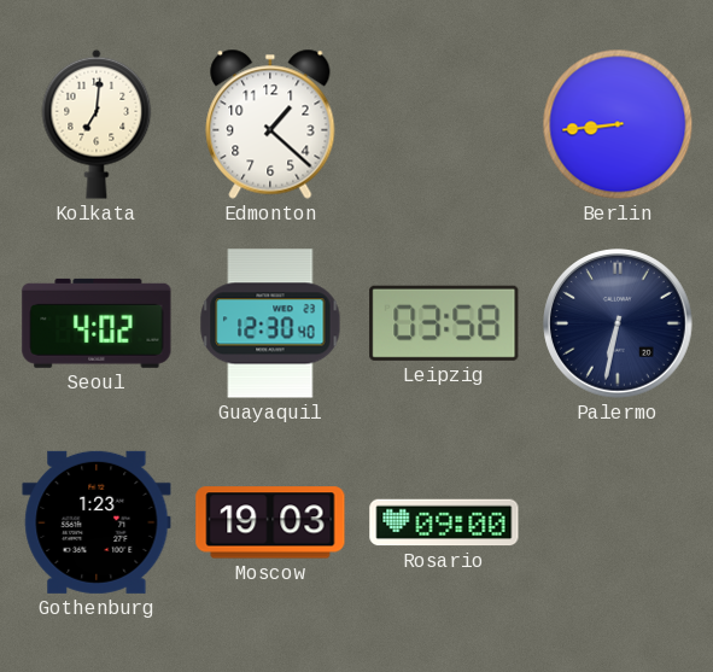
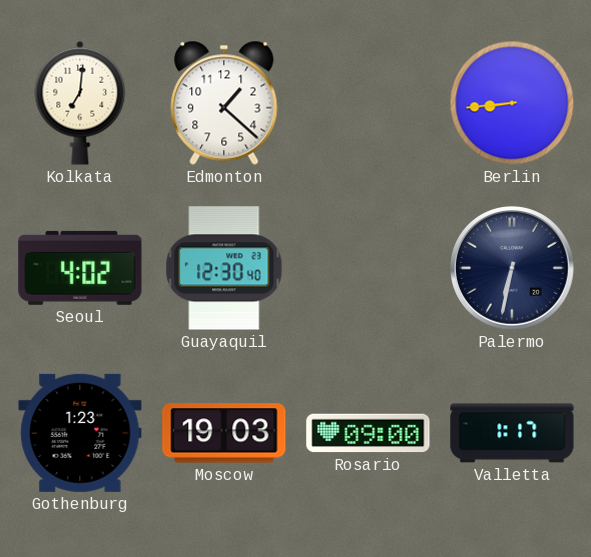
Leipzig: 03:58 -> none
Valletta: none -> 1:17
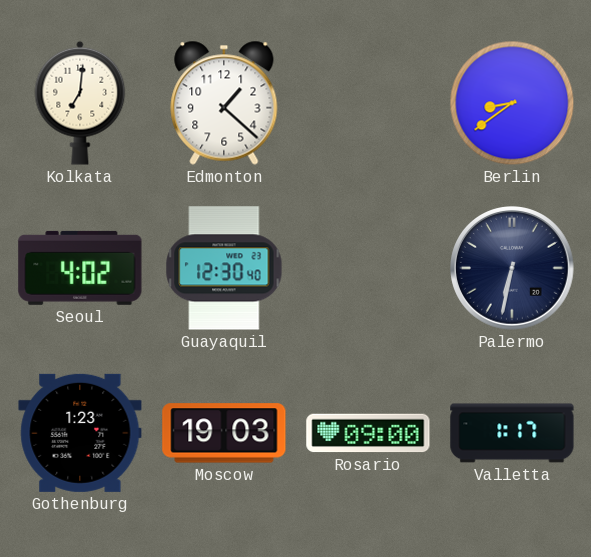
Berlin: 8:44 -> 8:39
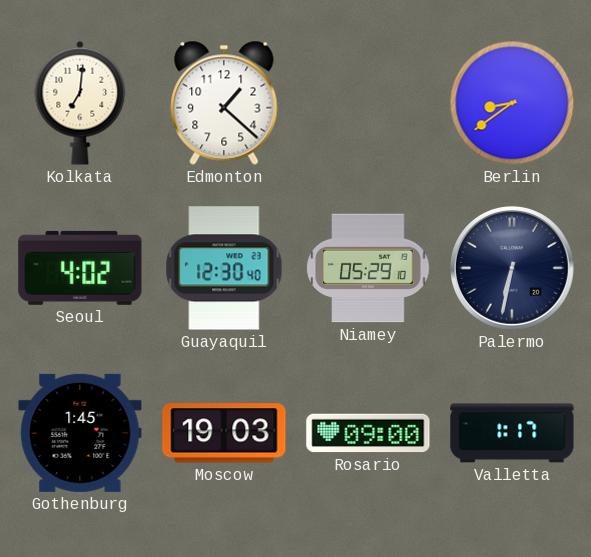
Niamey: none -> 05:29
Gothenburg: 1:23 -> 1:45
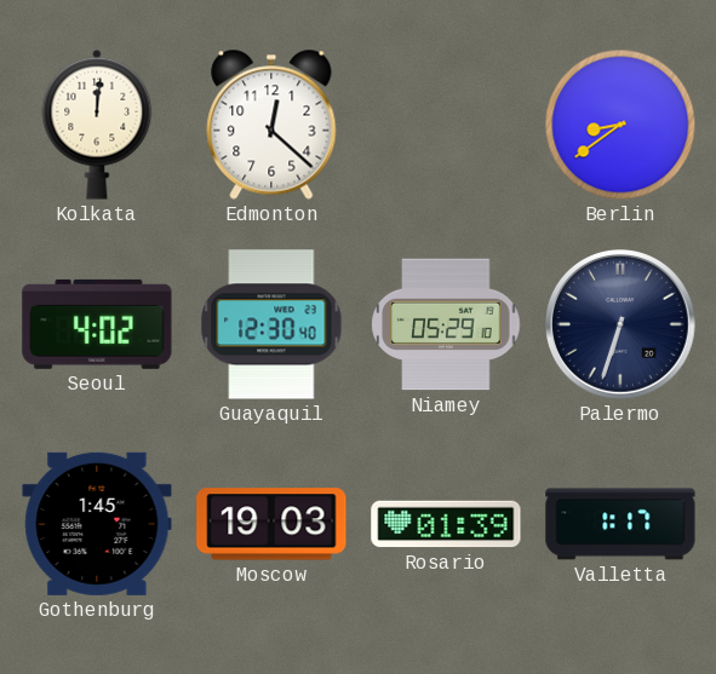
Kolkata: 7:01 -> 12:01
Edmonton: 1:22 -> 12:22
Palermo: 6:32 -> 6:33
Rosario: 09:00 -> 01:39
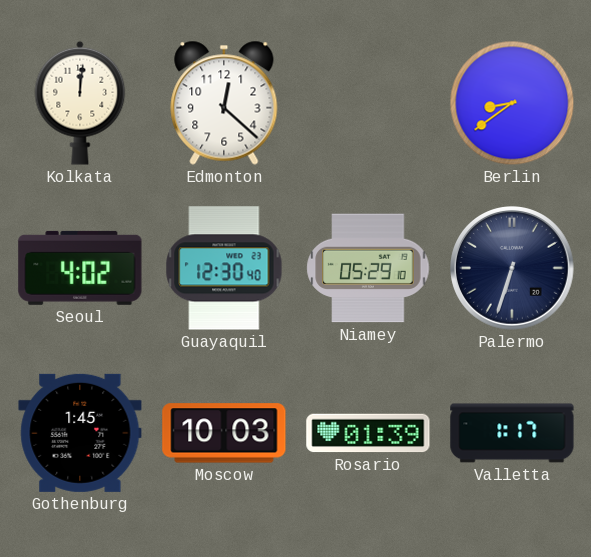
Moscow: 19:03 -> 10:03
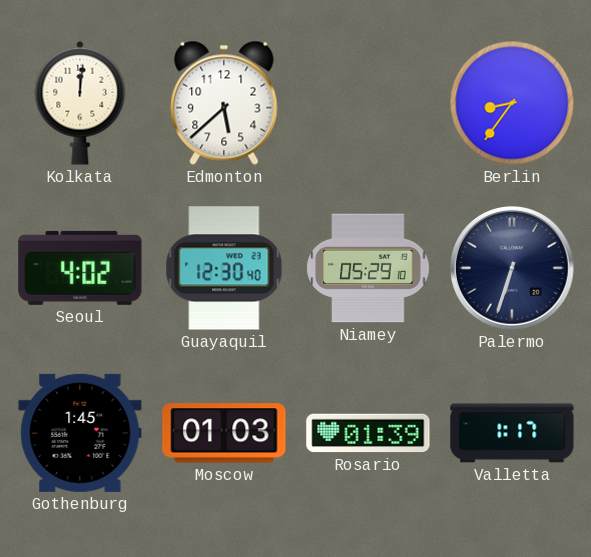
Edmonton: 12:22 -> 5:38
Berlin: 8:39 -> 8:36
Moscow: 10:03 -> 01:03
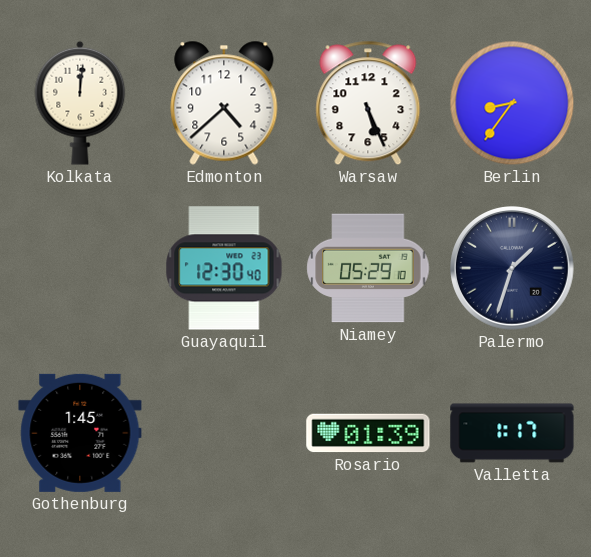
Edmonton: 5:38 -> 4:38
Warsaw: none -> 5:26
Seoul: 4:02 -> none
Palermo: 6:33 -> 1:33
Moscow: 01:03 -> none
